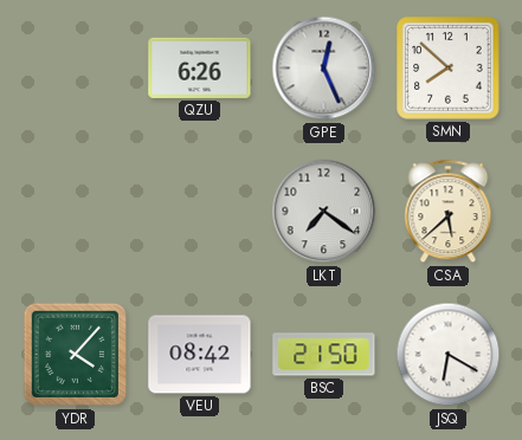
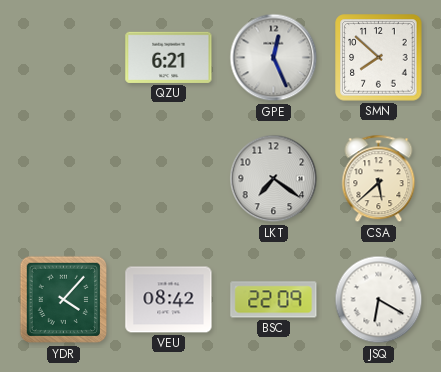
QZU: 6:26 -> 6:21
BSC: 21:50 -> 22:09
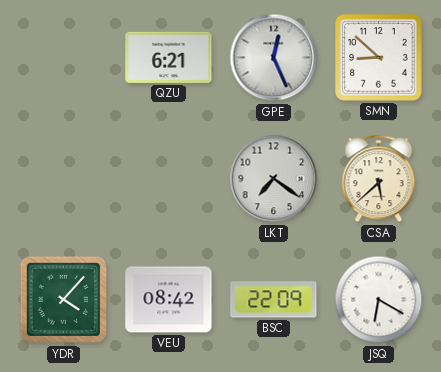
SMN: 7:52 -> 8:52
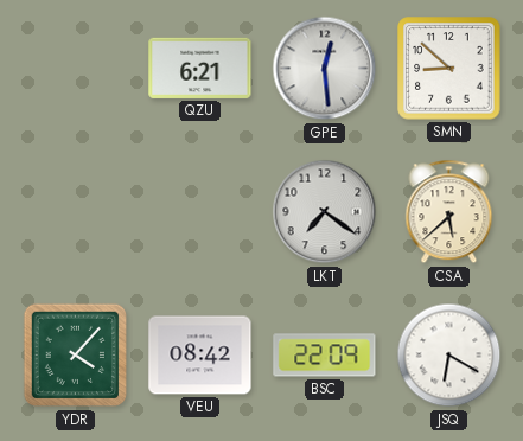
GPE: 12:26 -> 12:29
